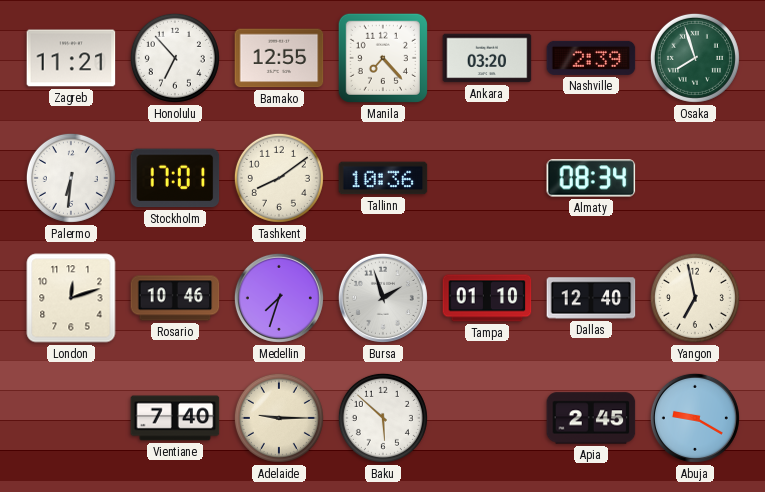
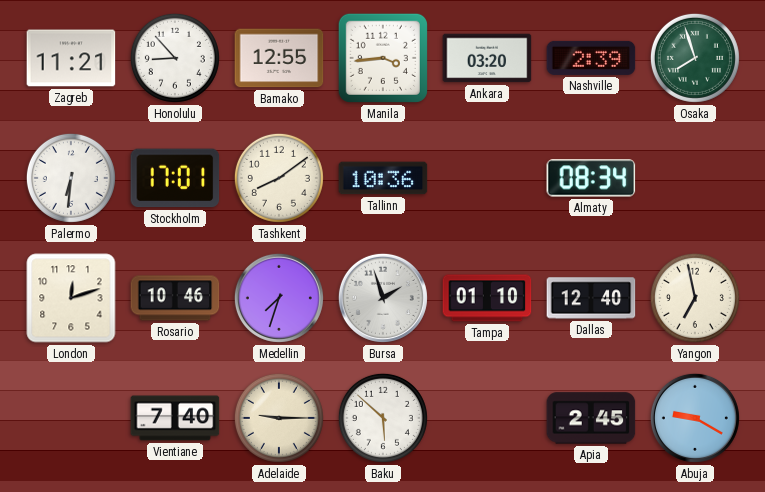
Honolulu: 6:53 -> 8:53
Manila: 7:23 -> 3:44
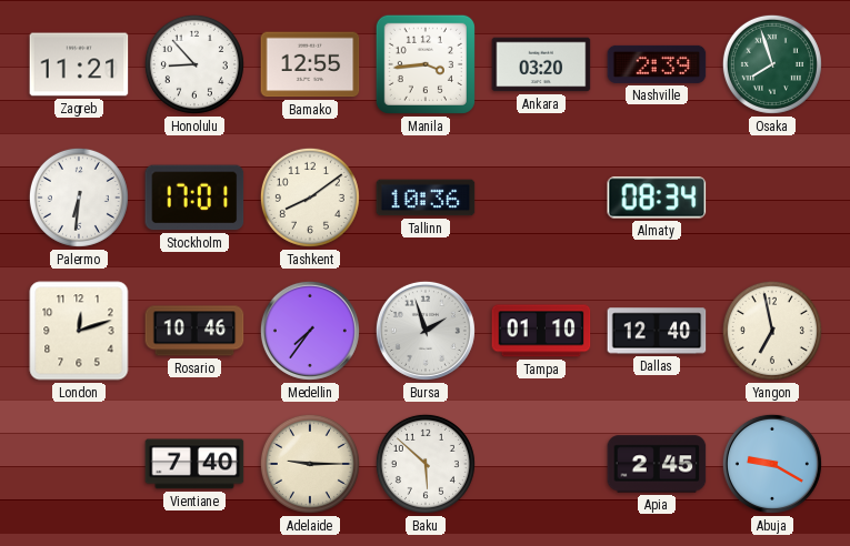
Medellin: 7:33 -> 7:36
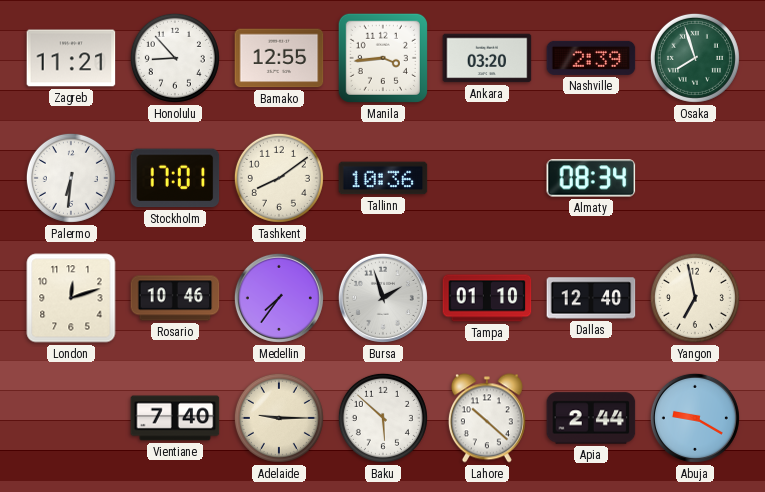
Lahore: none -> 10:22
Apia: 2:45 -> 2:44
